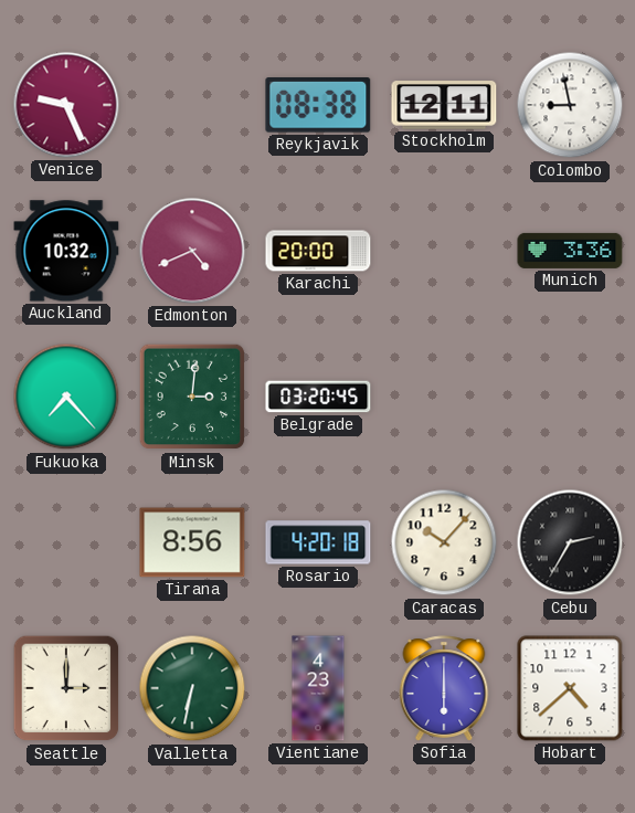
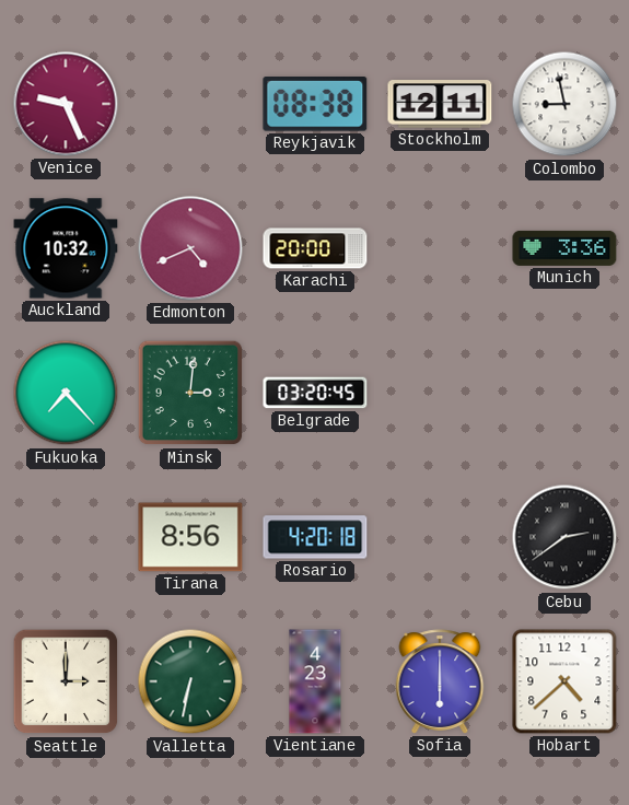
Caracas: 10:07 -> none
Cebu: 2:35 -> 2:39
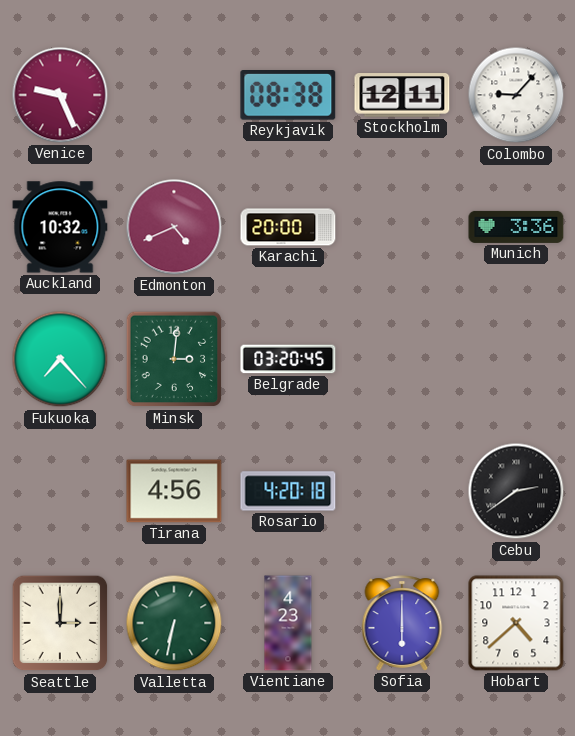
Colombo: 8:58 -> 9:07
Tirana: 8:56 -> 4:56
